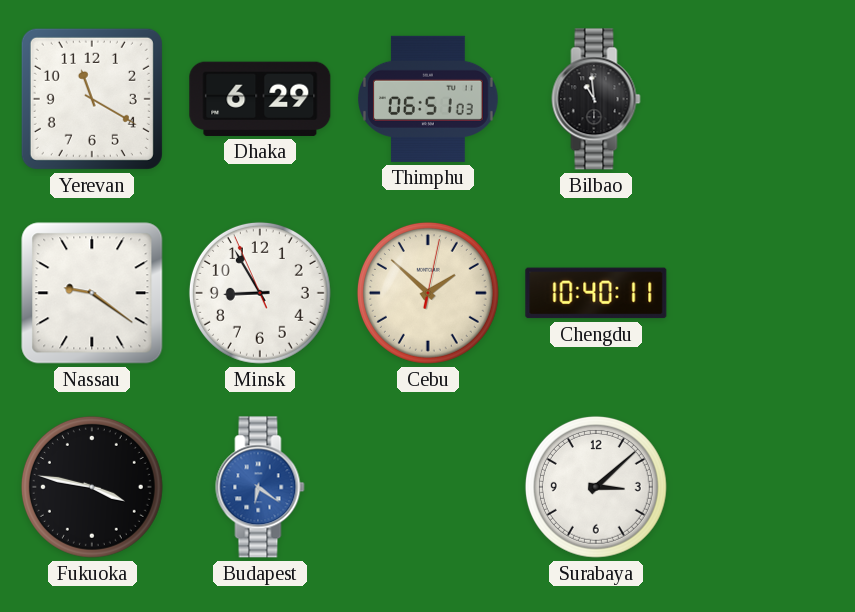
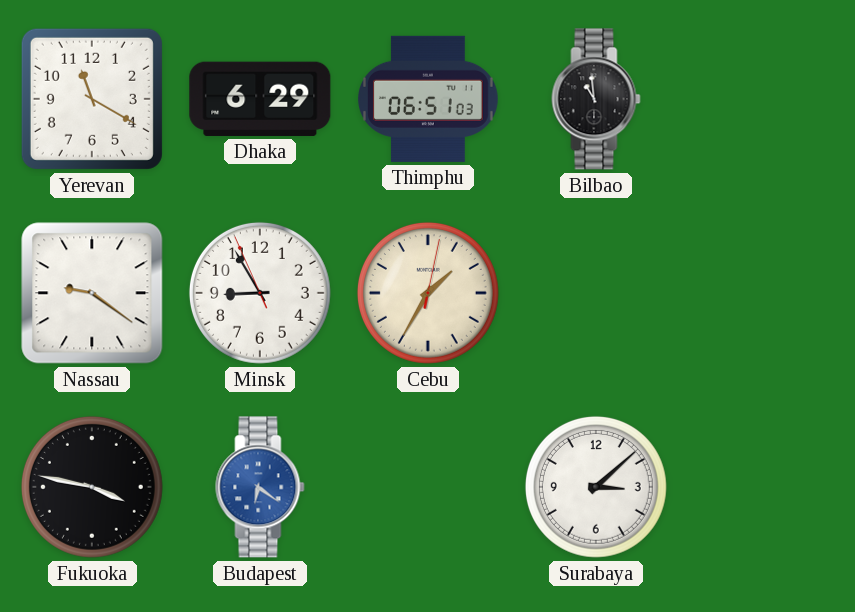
Cebu: 1:52 -> 1:35
Chengdu: 10:40 -> none
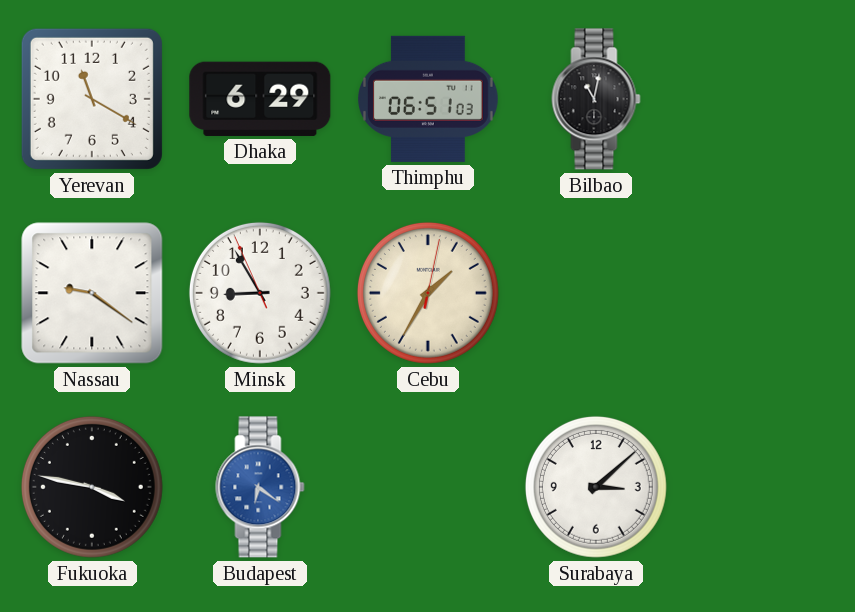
Bilbao: 10:59 -> 11:02
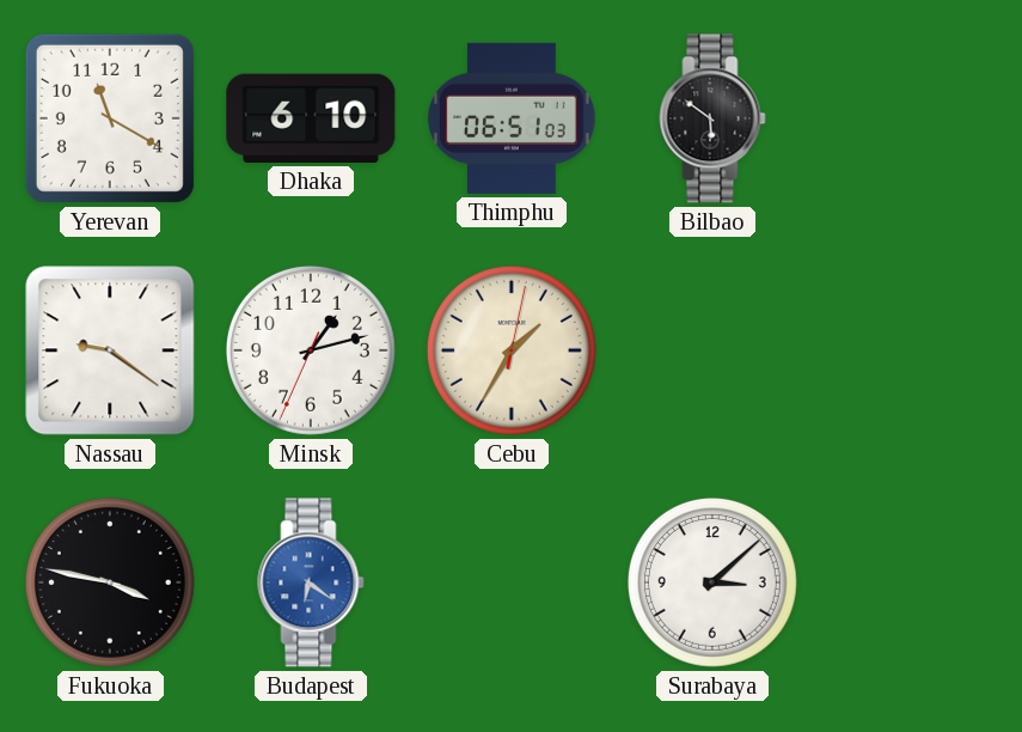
Dhaka: 6:29 -> 6:10
Bilbao: 11:02 -> 5:51
Minsk: 8:54 -> 1:12
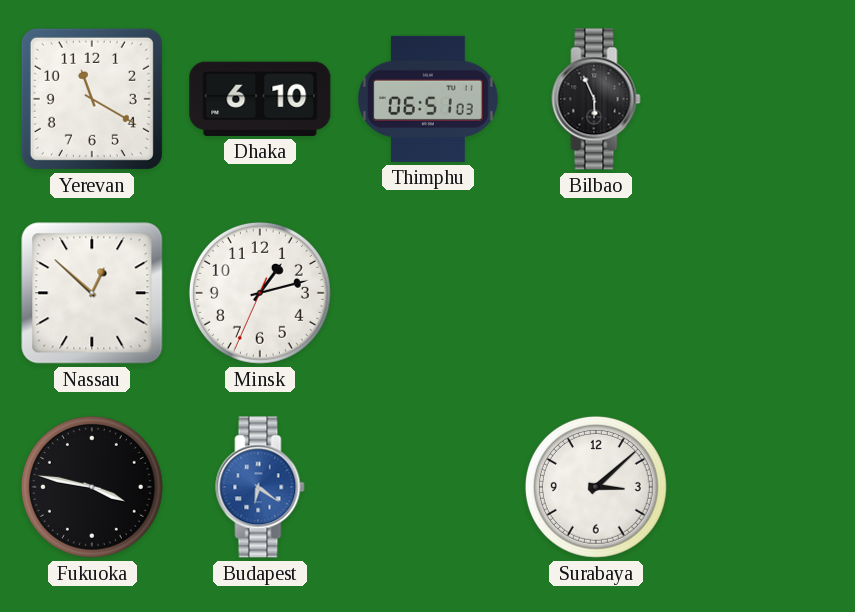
Bilbao: 5:51 -> 5:56
Nassau: 9:21 -> 12:52
Cebu: 1:35 -> none
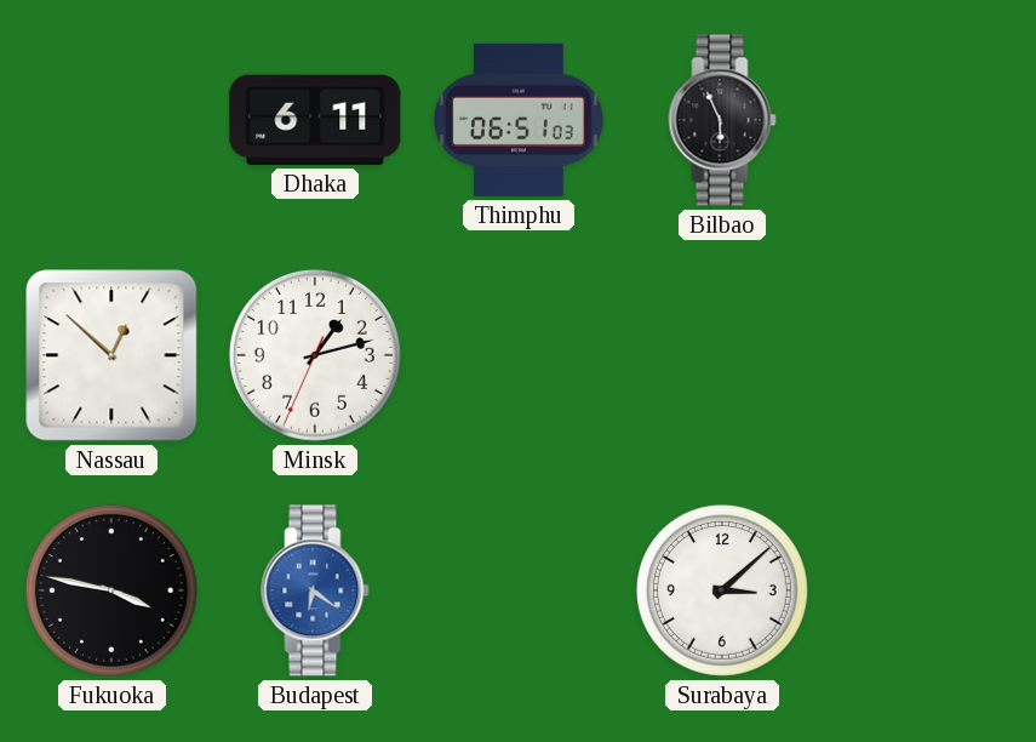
Yerevan: 11:20 -> none
Dhaka: 6:10 -> 6:11
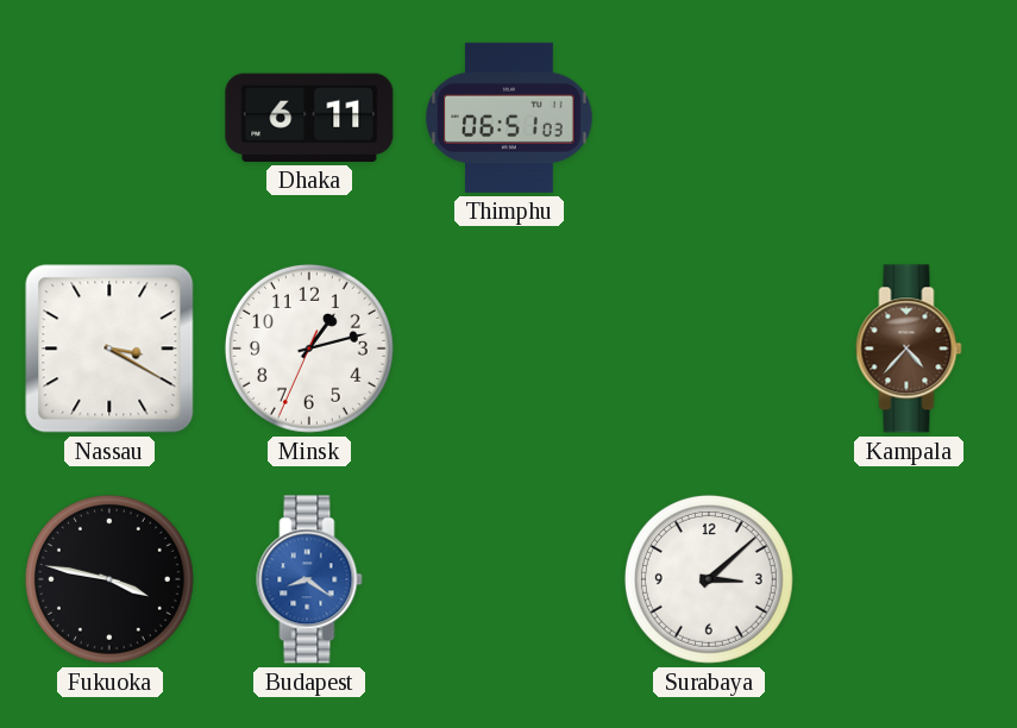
Bilbao: 5:56 -> none
Nassau: 12:52 -> 3:20
Kampala: none -> 4:37
Budapest: 6:21 -> 8:21
